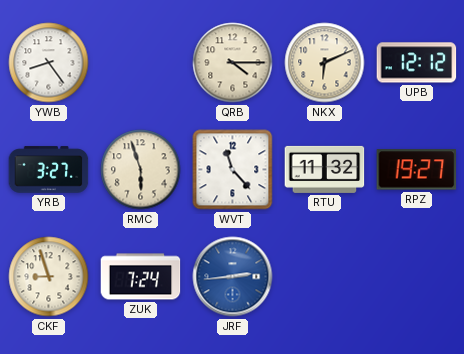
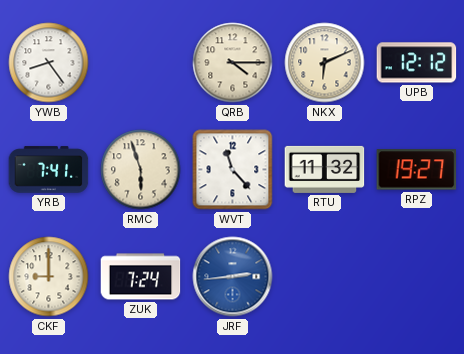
YRB: 3:27 -> 7:41
CKF: 8:57 -> 9:00
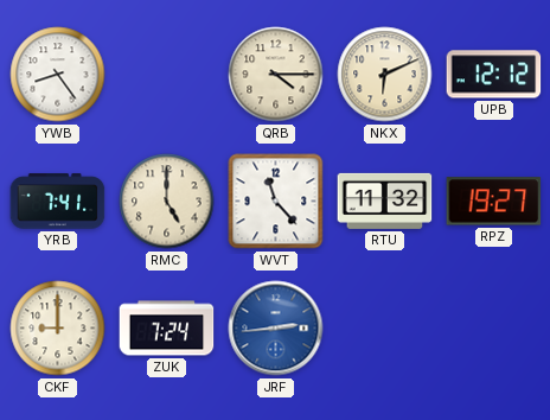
RMC: 5:57 -> 5:00
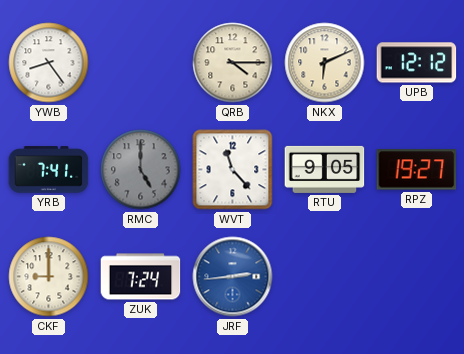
RMC dial: cream -> grey
RTU: 11:32 -> 9:05
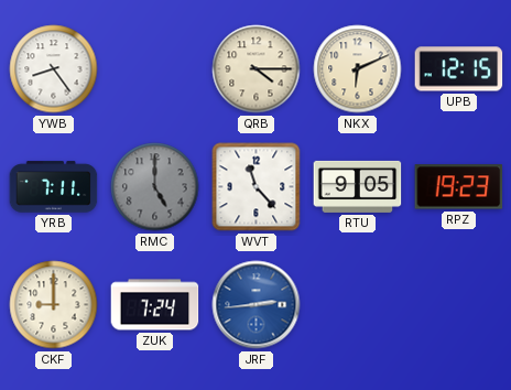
UPB: 12:12 -> 12:15
YRB: 7:41 -> 7:11
RPZ: 19:27 -> 19:23
